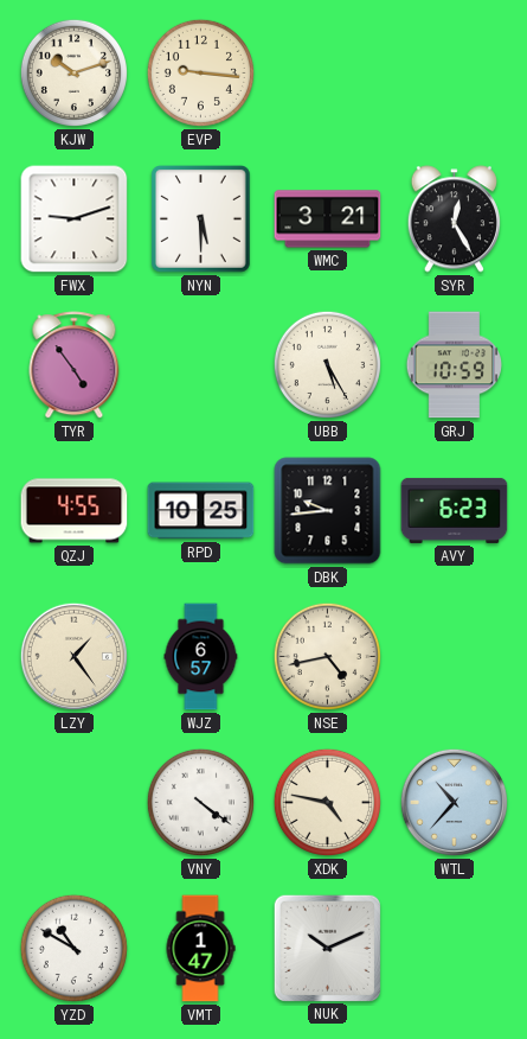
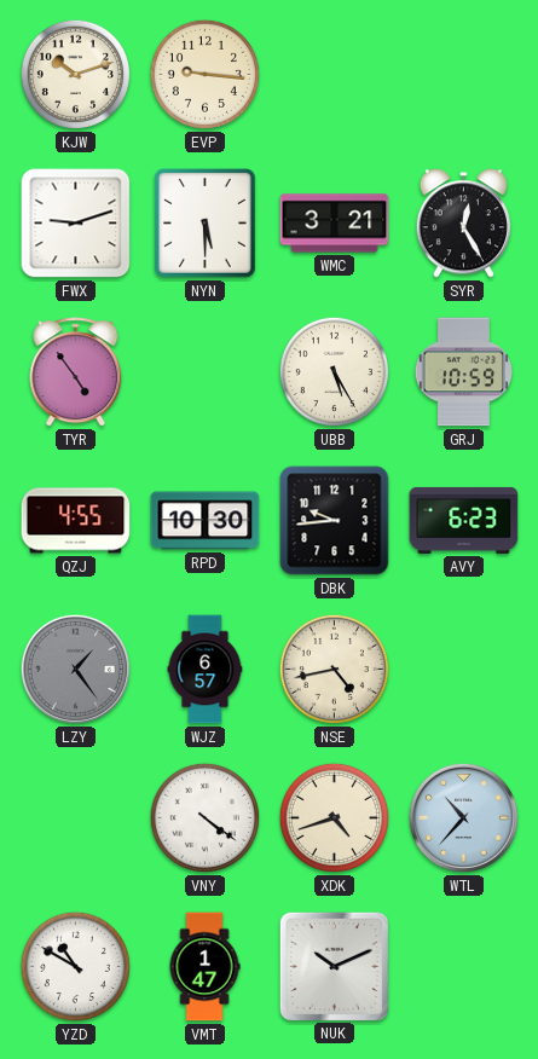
RPD: 10:25 -> 10:30
LZY dial: cream -> grey
XDK: 4:47 -> 4:42
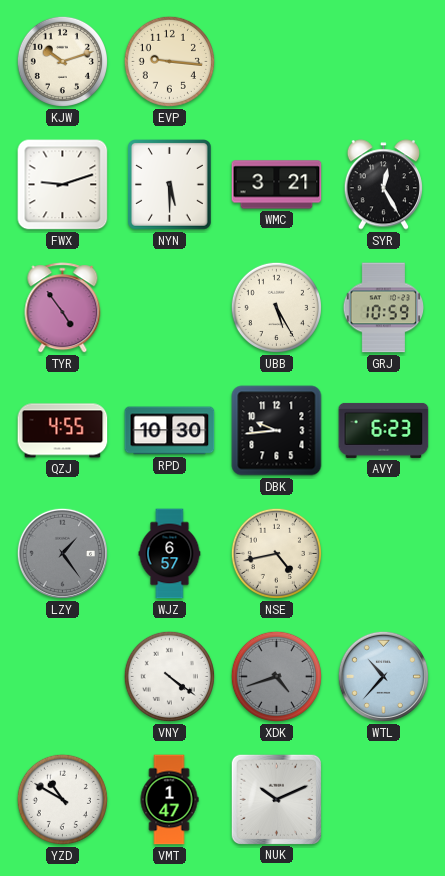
XDK dial: cream -> grey
